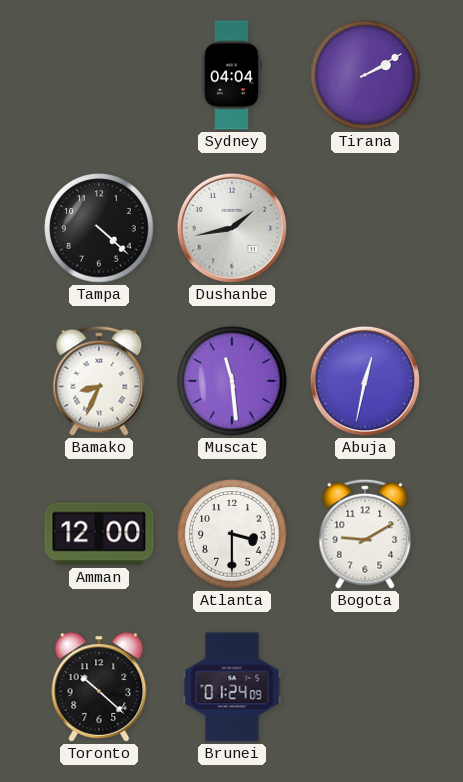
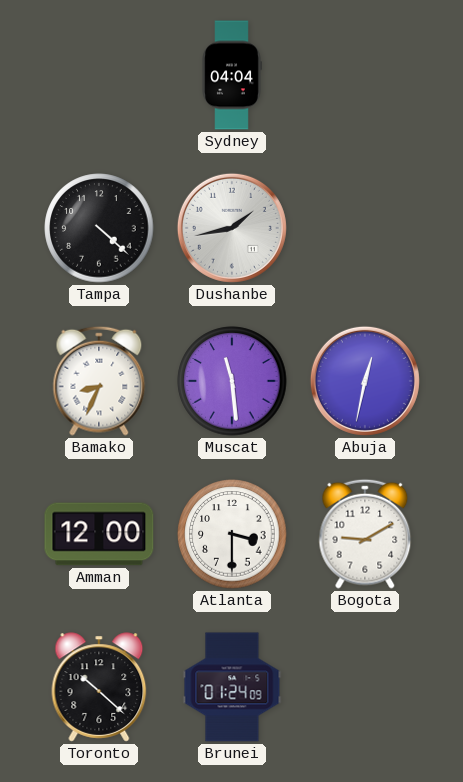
Tirana: 2:10 -> none
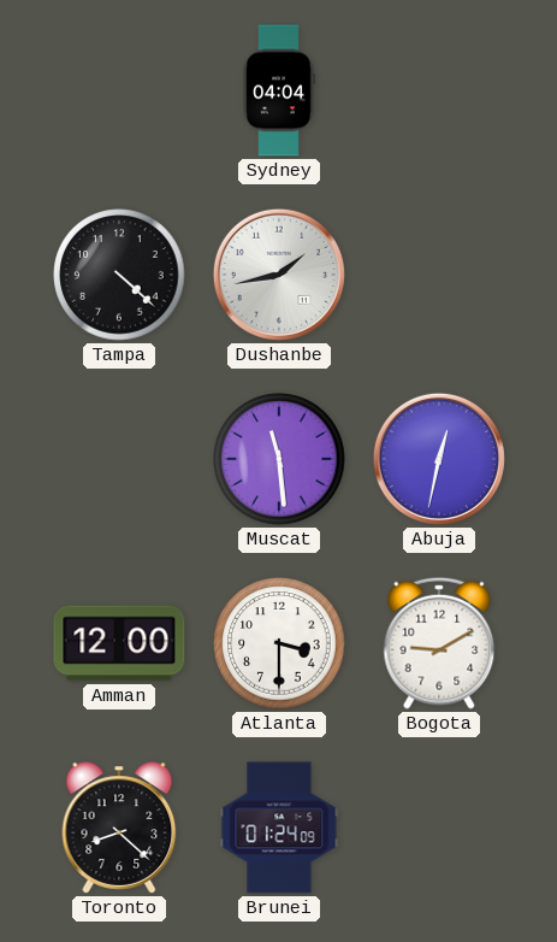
Bamako: 8:34 -> none
Toronto: 10:22 -> 8:22
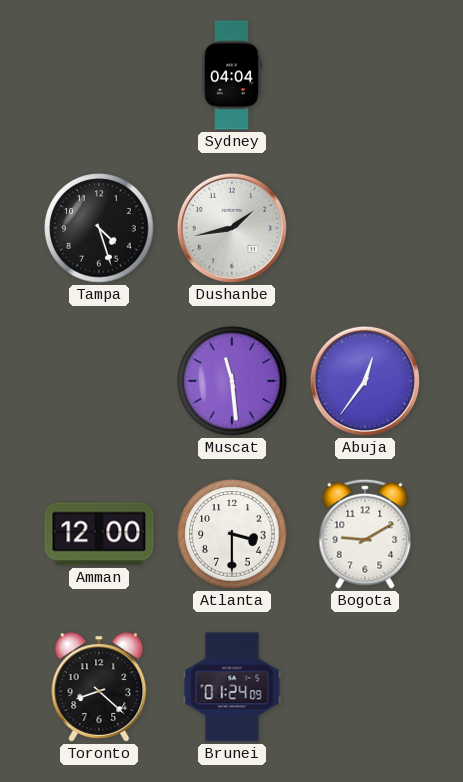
Tampa: 4:22 -> 4:27
Abuja: 12:32 -> 12:36
